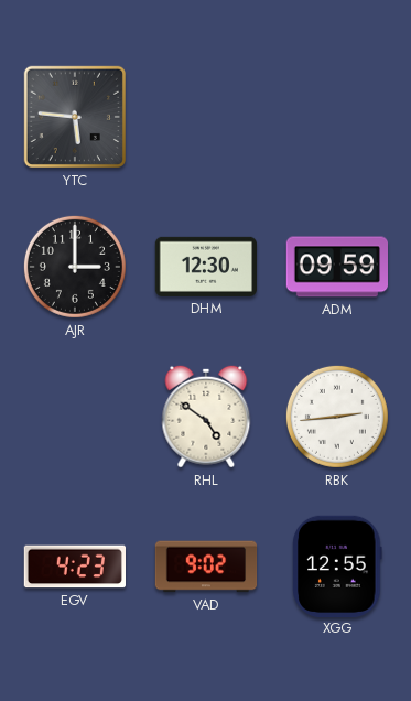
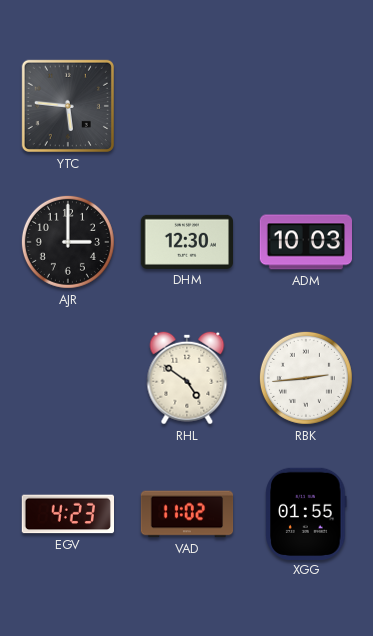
ADM: 09:59 -> 10:03
VAD: 9:02 -> 11:02
XGG: 12:55 -> 01:55
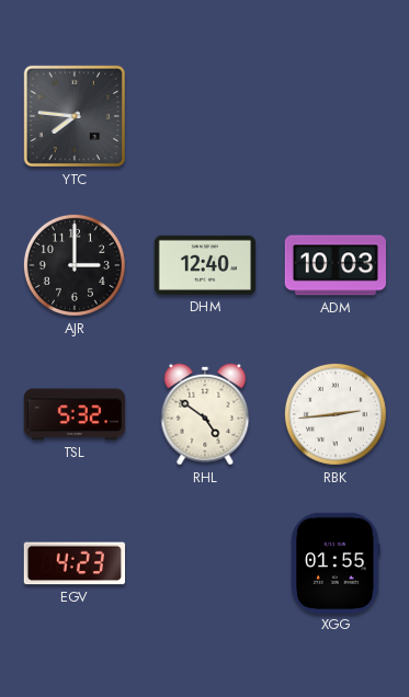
YTC: 5:46 -> 7:46
DHM: 12:30 -> 12:40
TSL: none -> 5:32
VAD: 11:02 -> none
